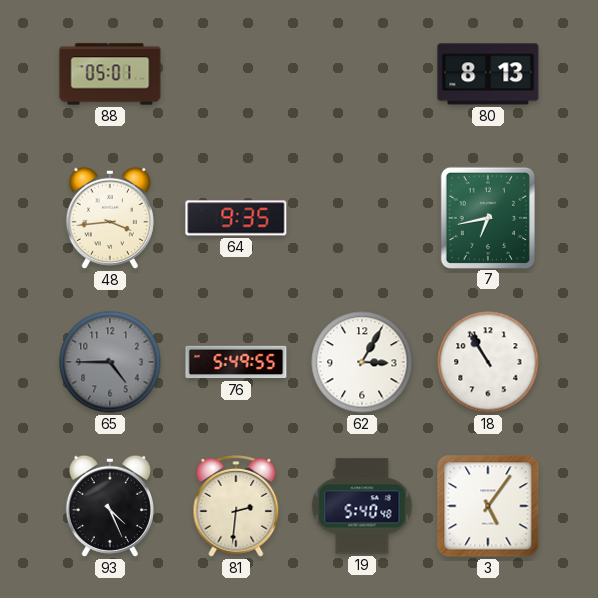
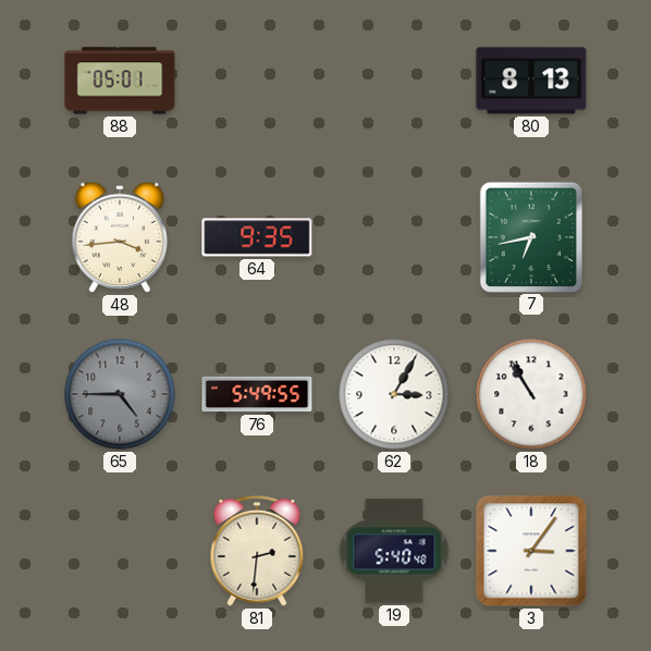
93: 4:26 -> none
3: 5:06 -> 3:06
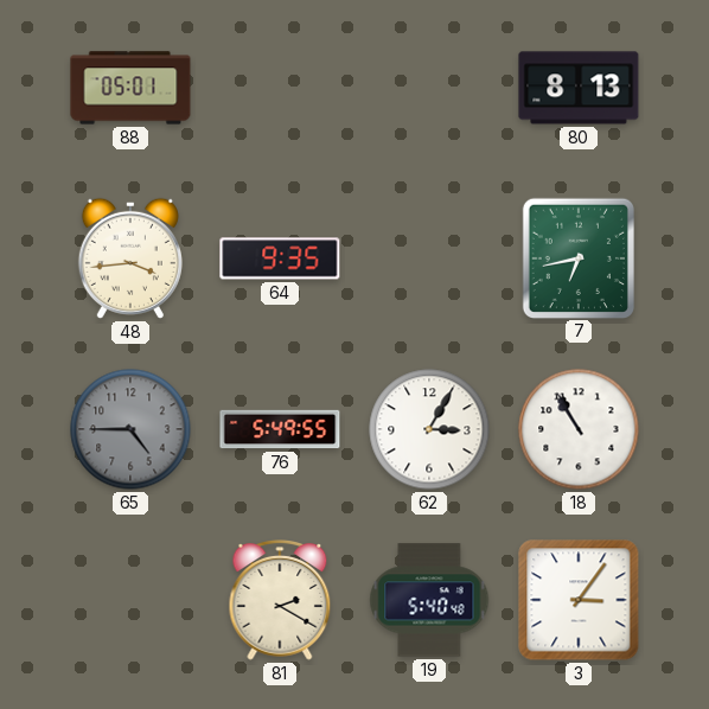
81: 2:31 -> 2:20
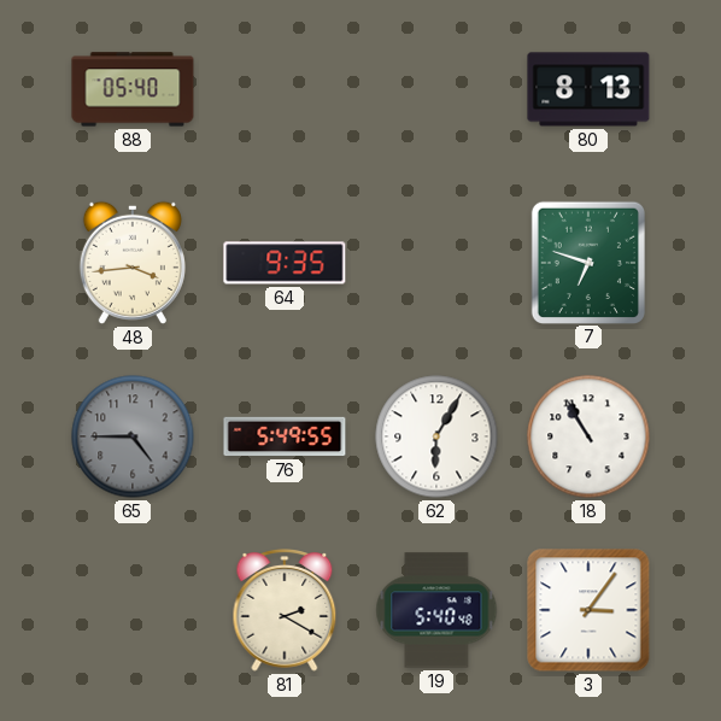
88: 05:01 -> 05:40
7: 6:43 -> 6:48
62: 3:05 -> 6:05
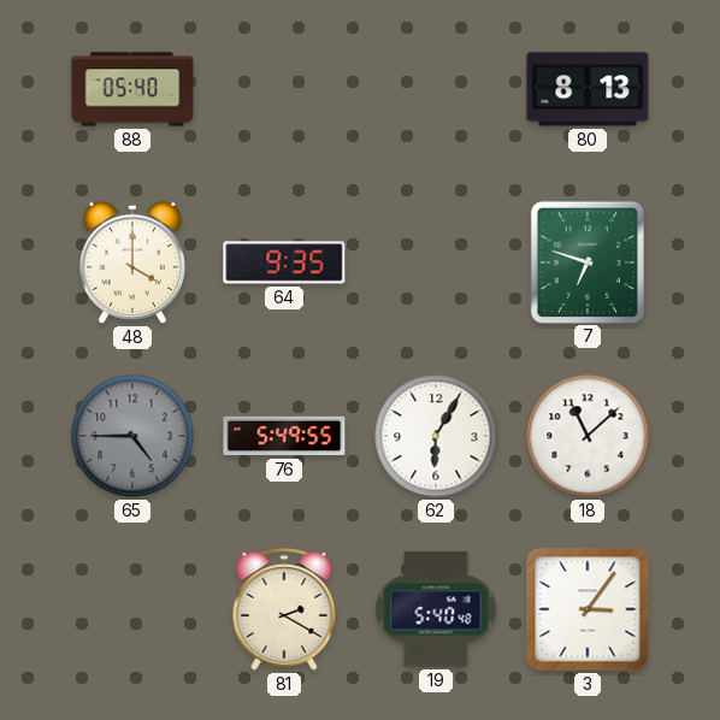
48: 3:44 -> 4:00
18: 10:55 -> 11:08
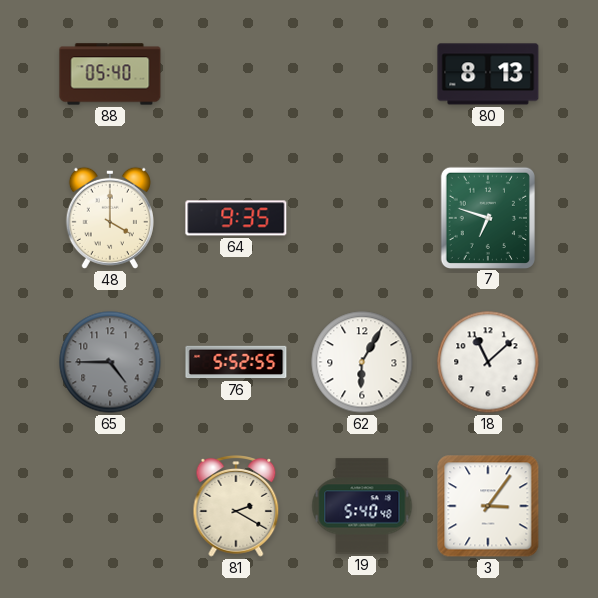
76: 5:49 -> 5:52
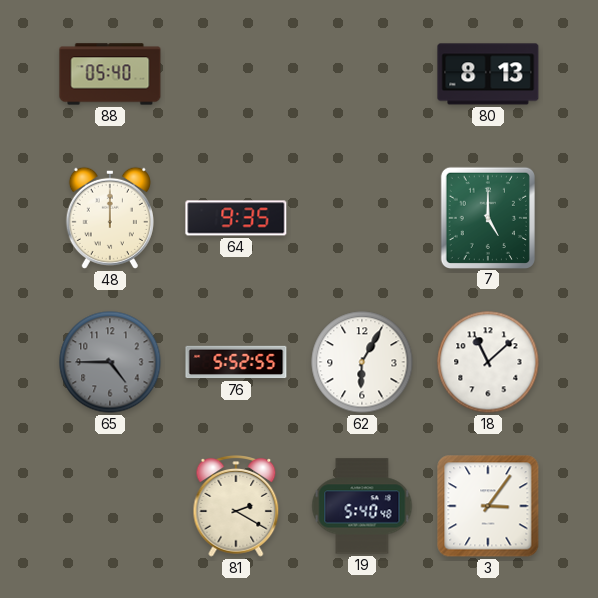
48: 4:00 -> 12:00
7: 6:48 -> 5:00
